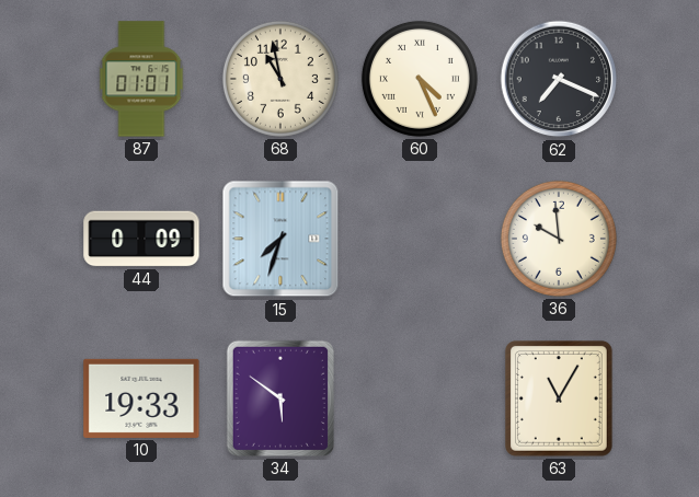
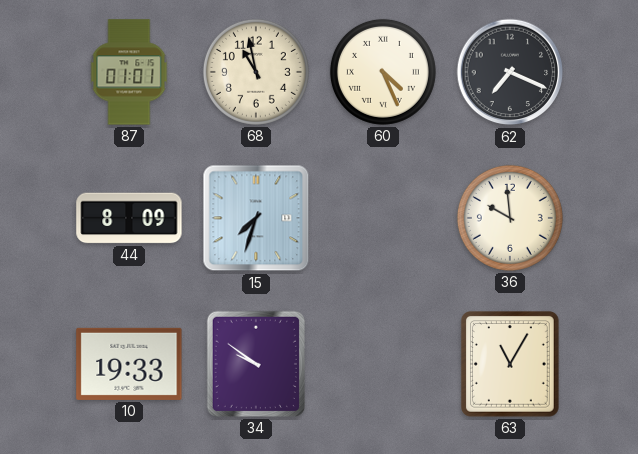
44: 0:09 -> 8:09
34: 5:51 -> 9:51
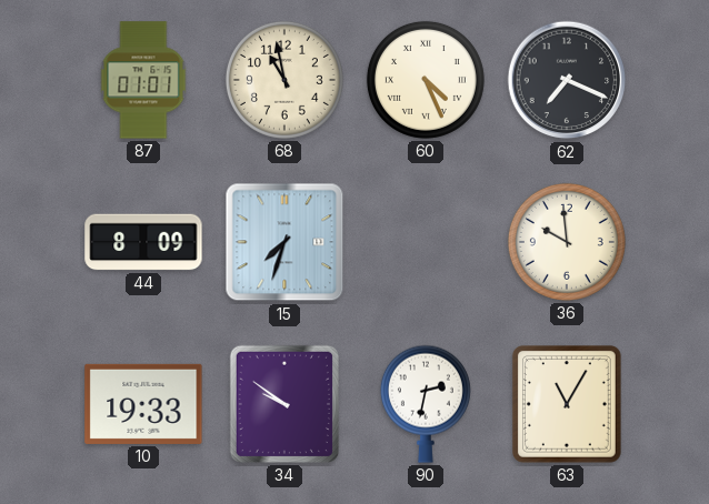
90: none -> 2:32
